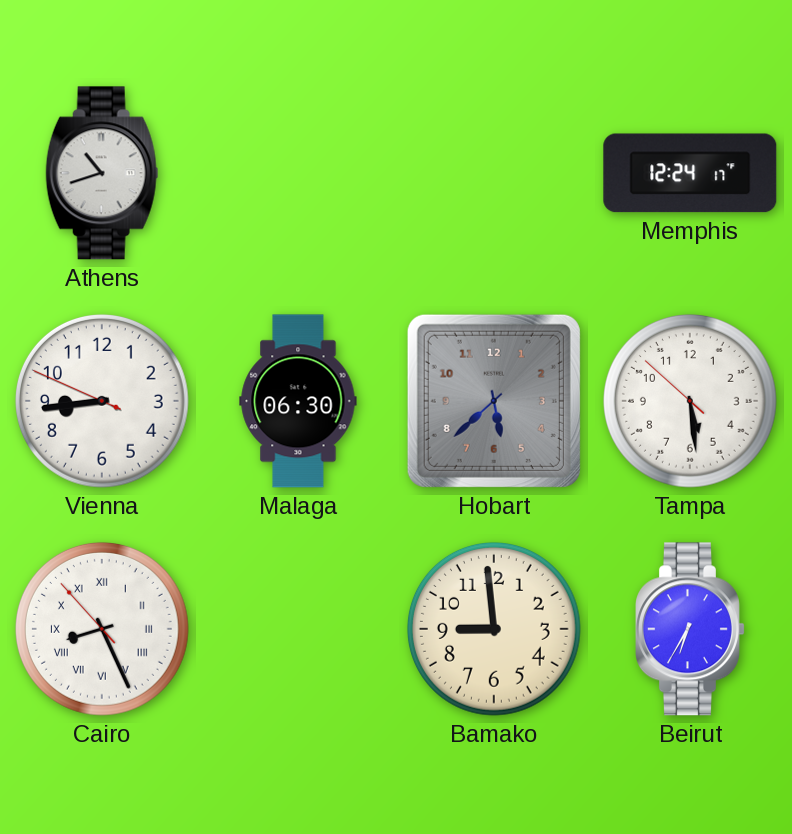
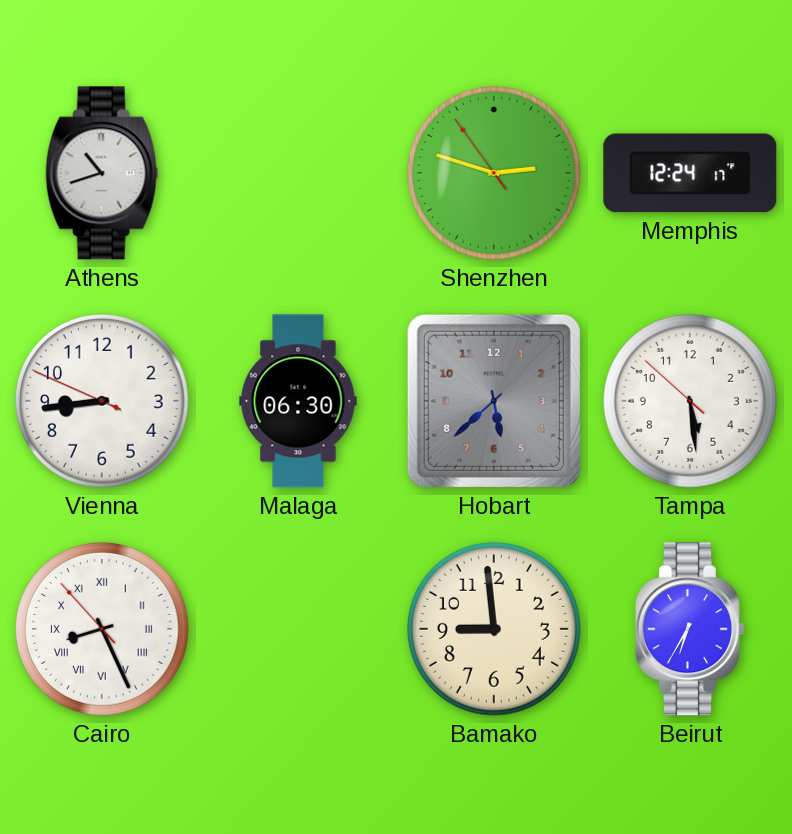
Shenzhen: none -> 2:47
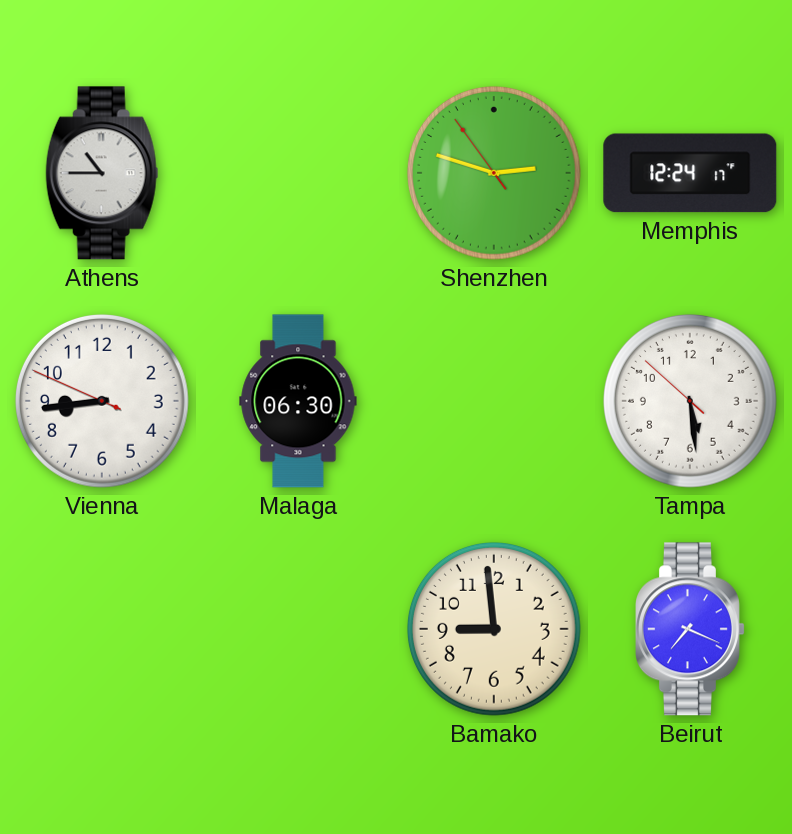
Athens: 10:42 -> 10:45
Hobart: 5:38 -> none
Cairo: 8:25 -> none
Beirut: 6:35 -> 7:19
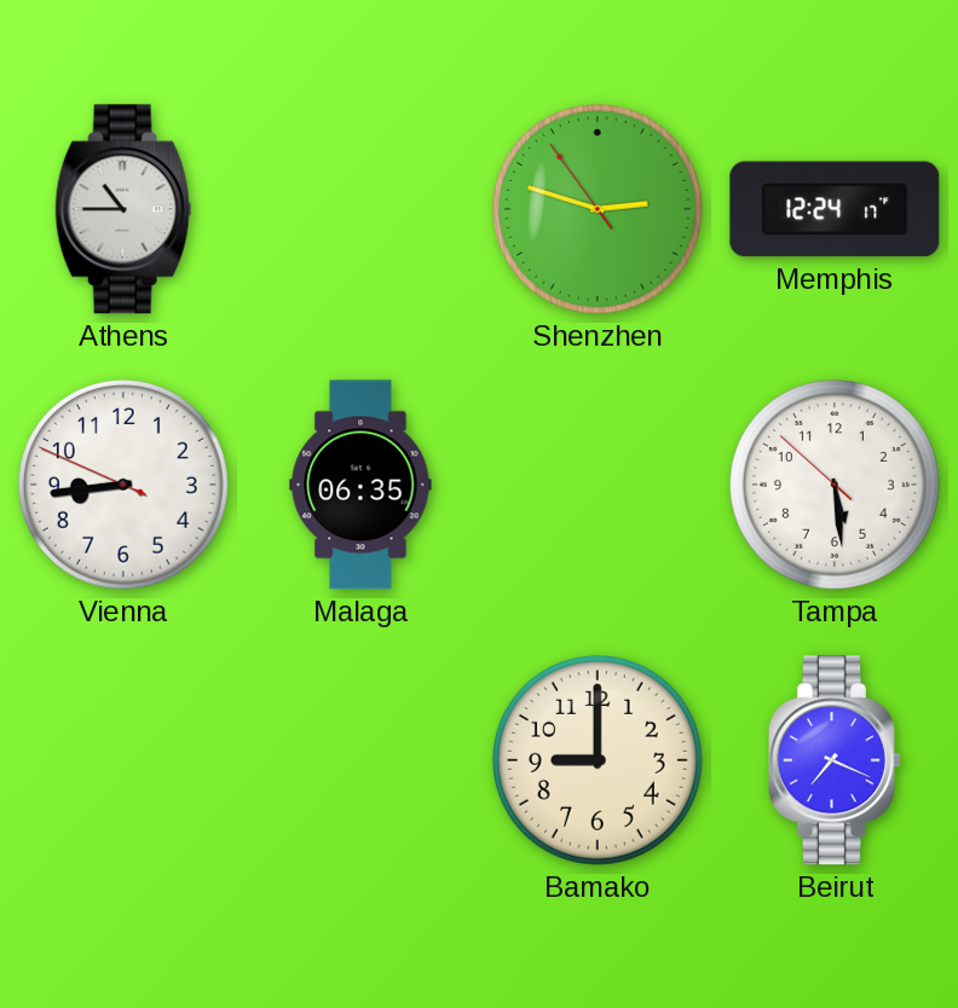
Malaga: 06:30 -> 06:35
Bamako: 8:59 -> 9:00
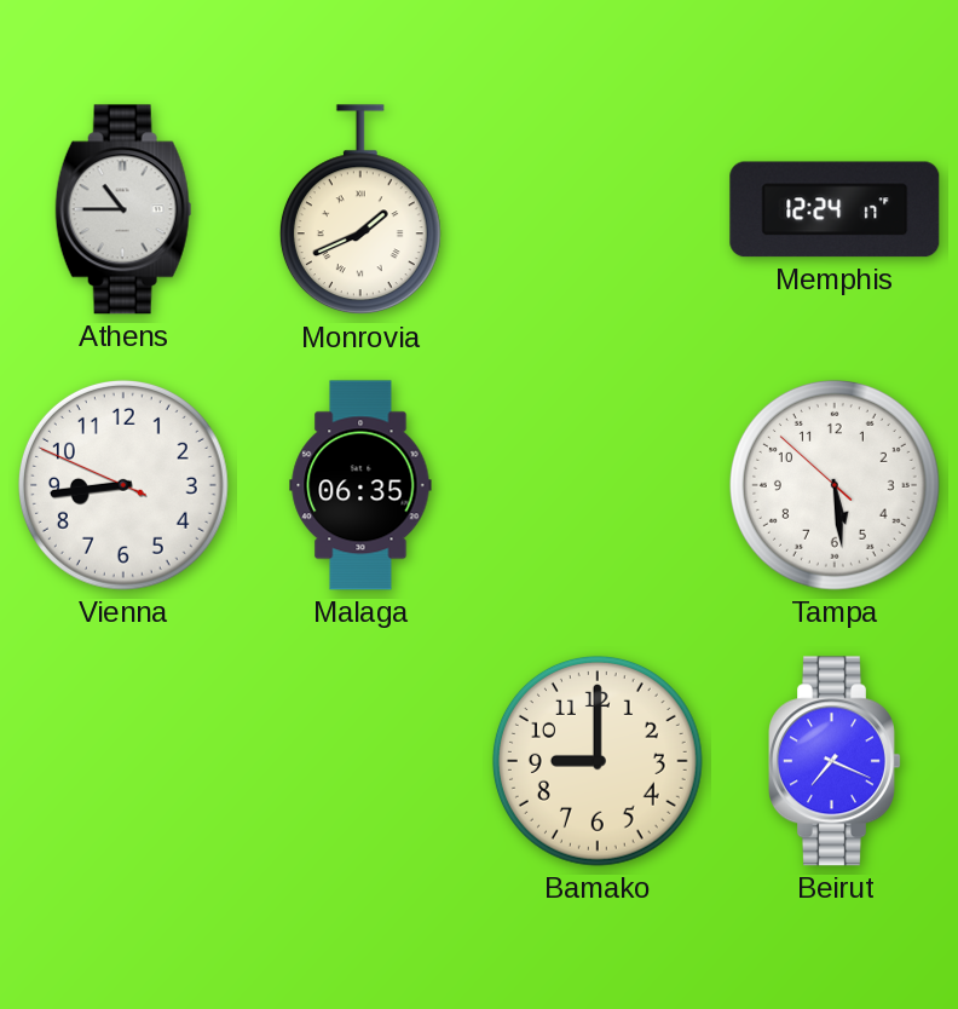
Monrovia: none -> 1:41
Shenzhen: 2:47 -> none
